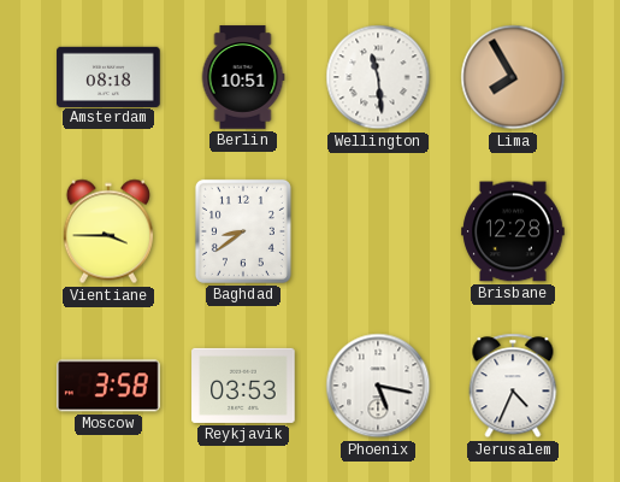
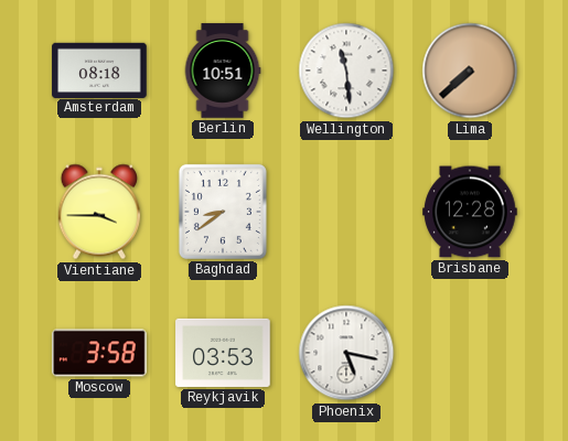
Lima: 7:55 -> 7:38
Jerusalem: 4:34 -> none
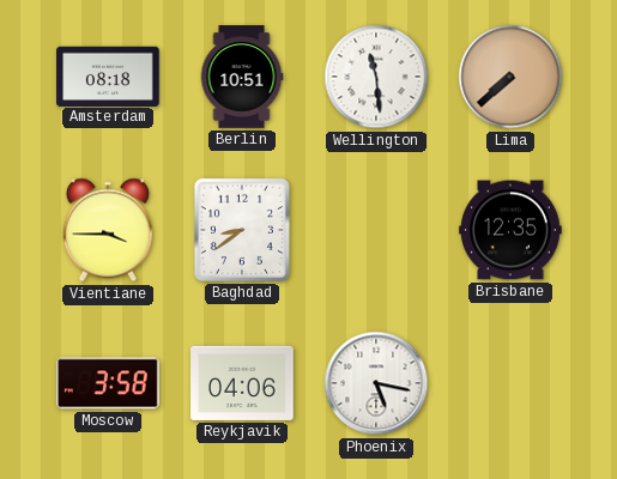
Brisbane: 12:28 -> 12:35
Reykjavik: 03:53 -> 04:06
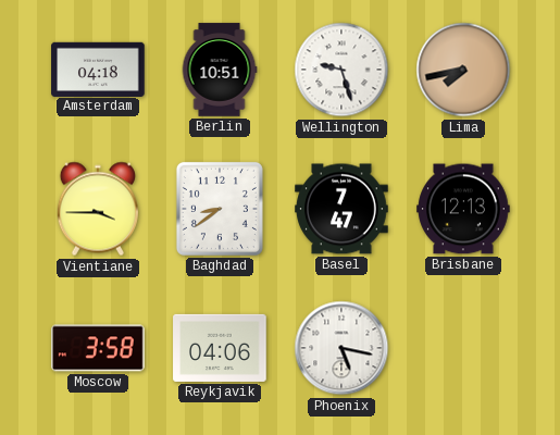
Amsterdam: 08:18 -> 04:18
Wellington: 11:29 -> 9:27
Lima: 7:38 -> 7:43
Basel: none -> 7:47
Brisbane: 12:35 -> 12:13
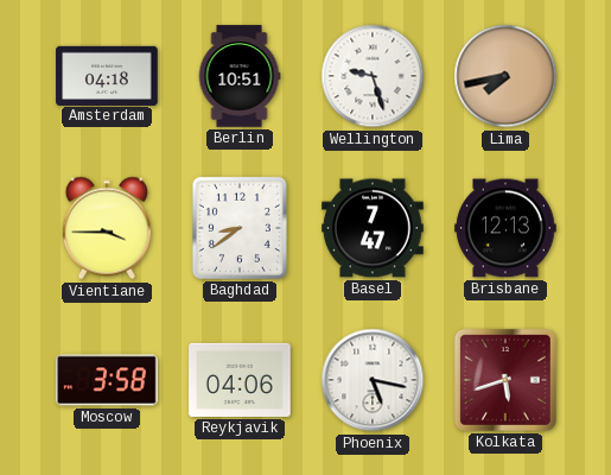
Kolkata: none -> 5:42
